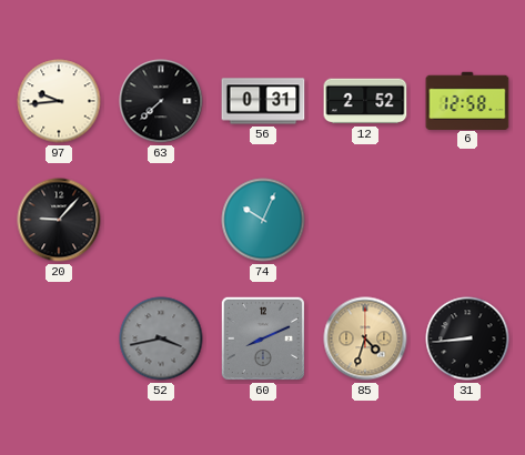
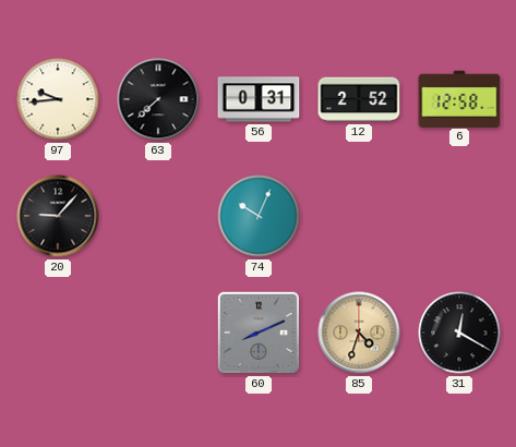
52: 3:43 -> none
31: 8:44 -> 12:20
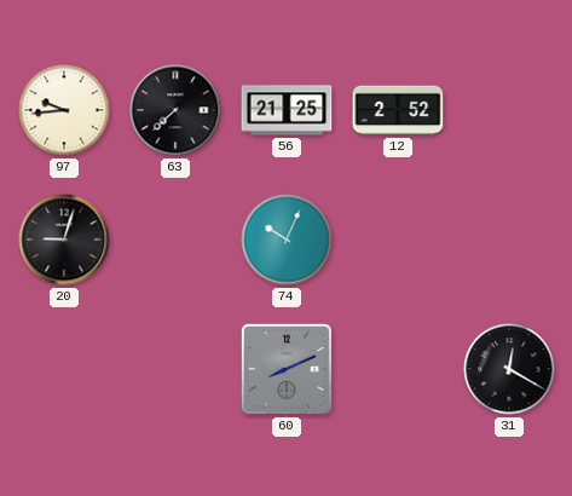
56: 0:31 -> 21:25
6: 12:58 -> none
20: 9:07 -> 9:03
85: 4:33 -> none
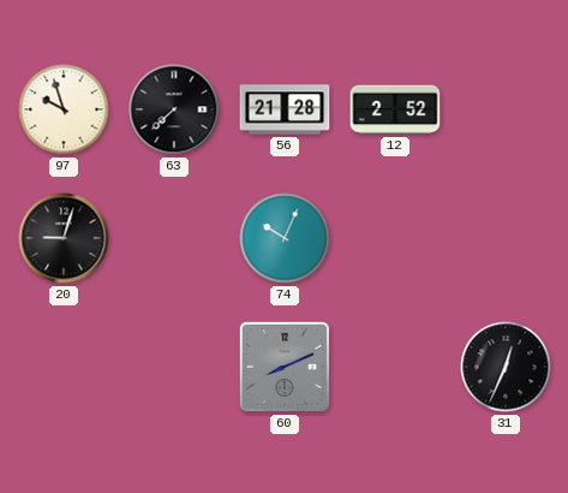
97: 9:44 -> 9:57
56: 21:25 -> 21:28
31: 12:20 -> 12:34
